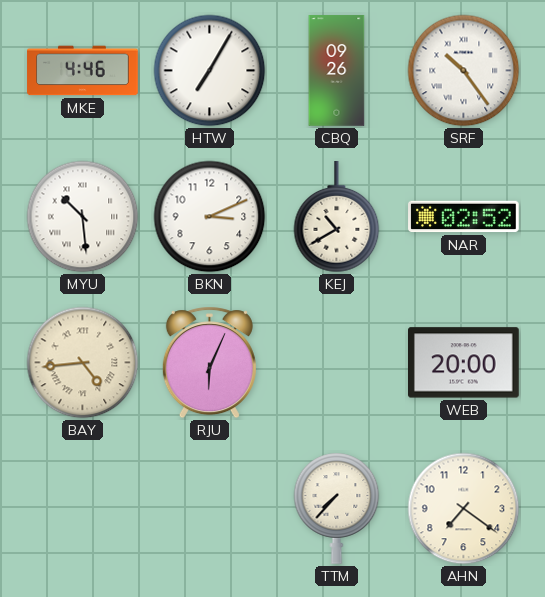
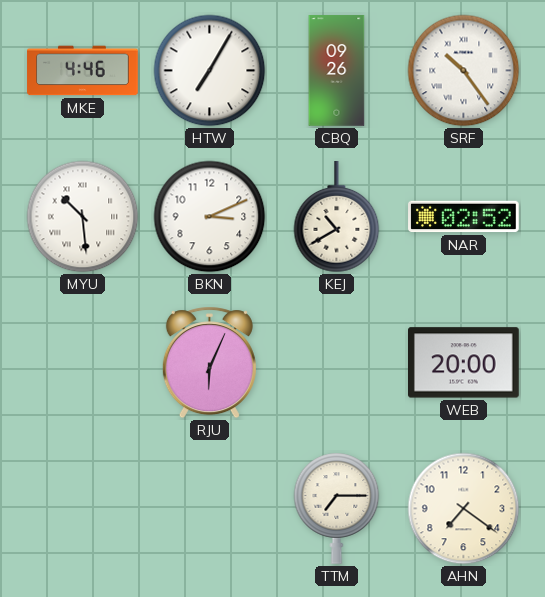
BAY: 4:44 -> none
TTM: 7:37 -> 7:15
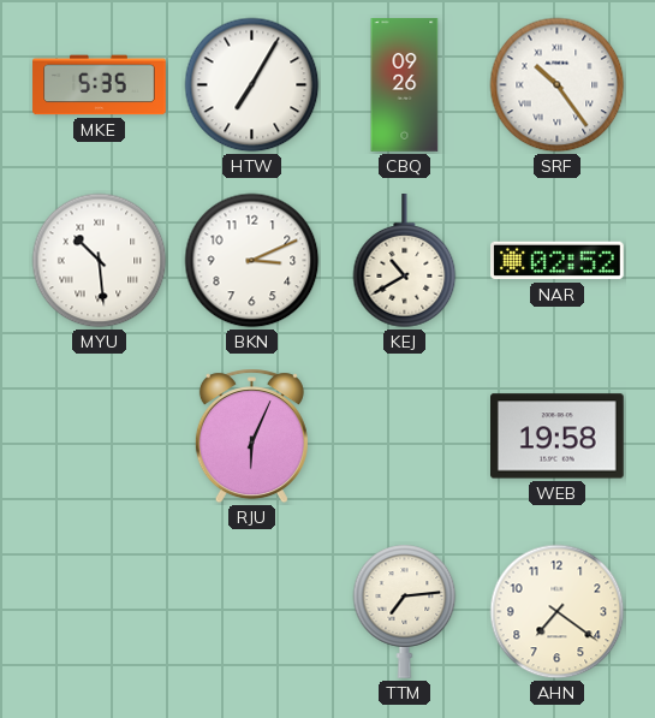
MKE: 4:46 -> 5:35
WEB: 20:00 -> 19:58
TTM: 7:15 -> 7:14
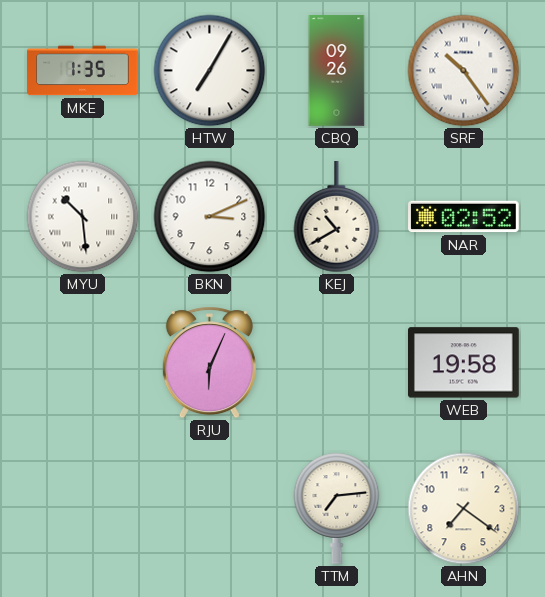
MKE: 5:35 -> 1:35
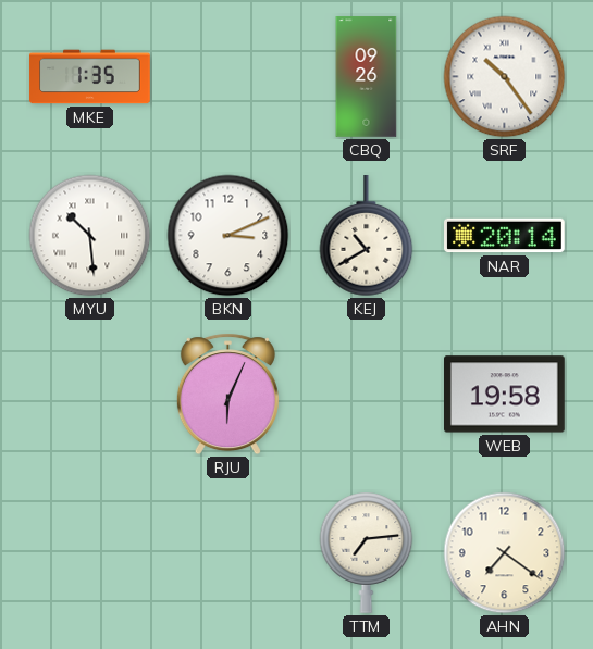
HTW: 7:05 -> none
NAR: 02:52 -> 20:14
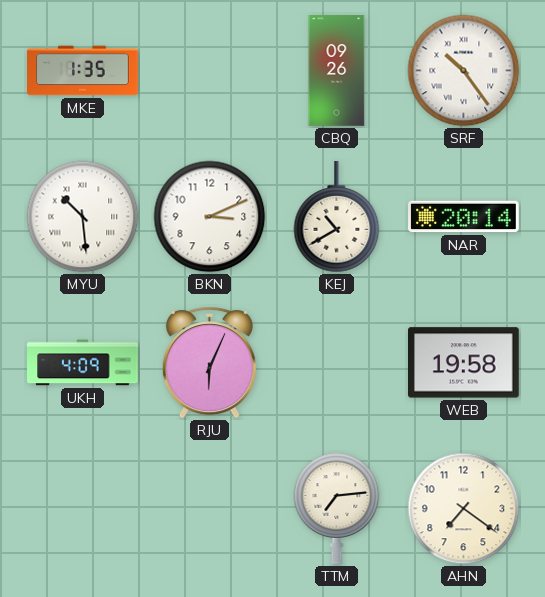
UKH: none -> 4:09
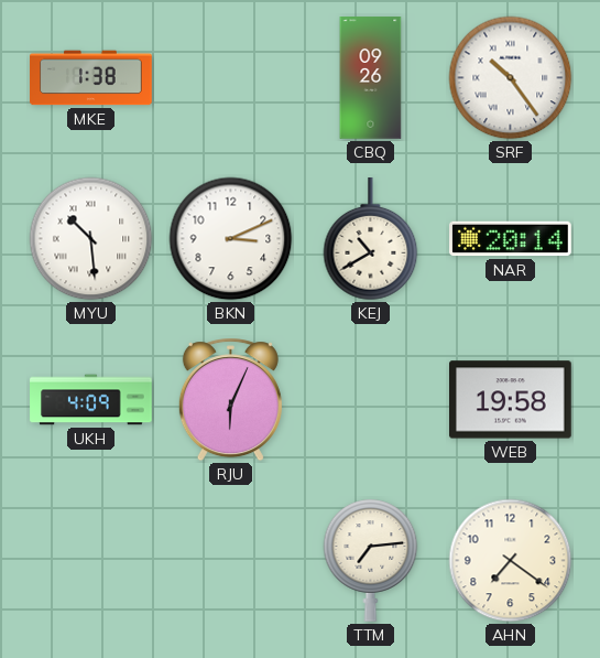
MKE: 1:35 -> 1:38
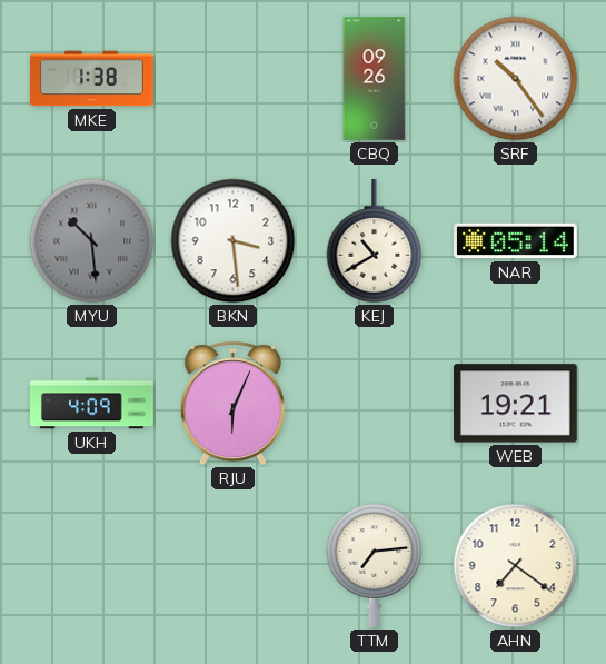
MYU dial: white -> grey
BKN: 3:11 -> 3:29
NAR: 20:14 -> 05:14
WEB: 19:58 -> 19:21
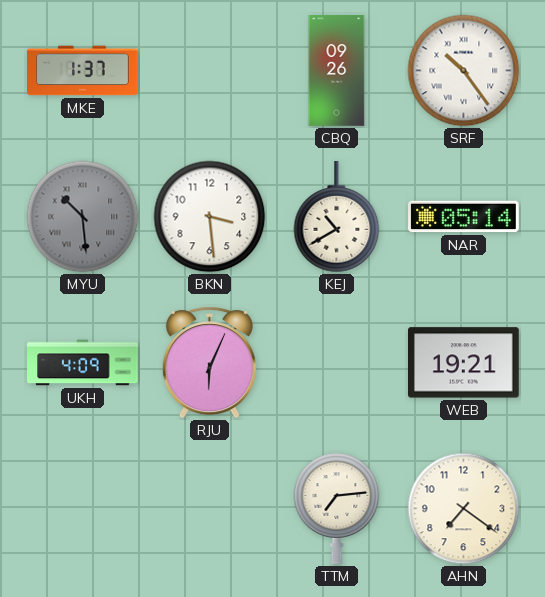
MKE: 1:38 -> 1:37
